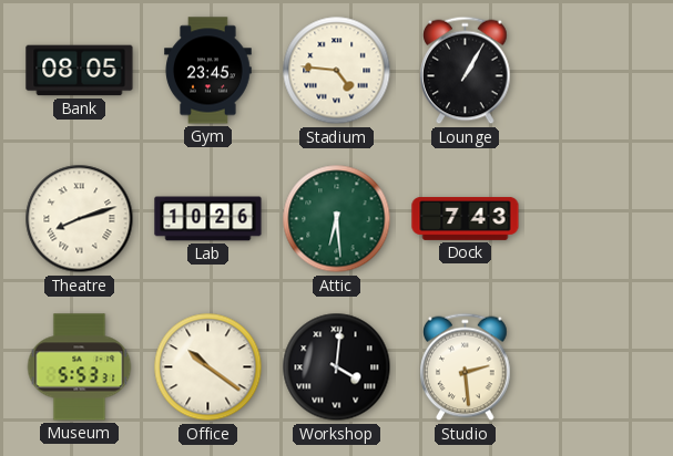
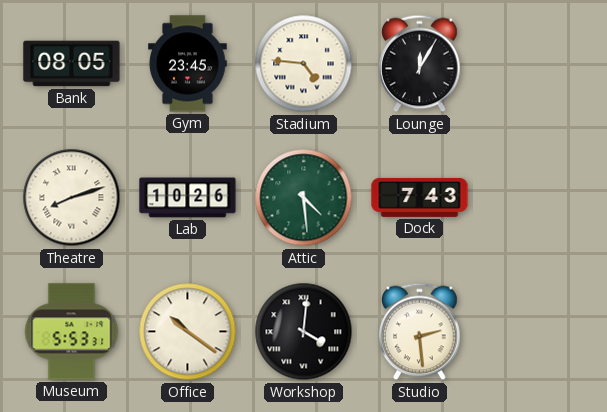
Lounge: 1:05 -> 12:05
Attic: 6:29 -> 4:29
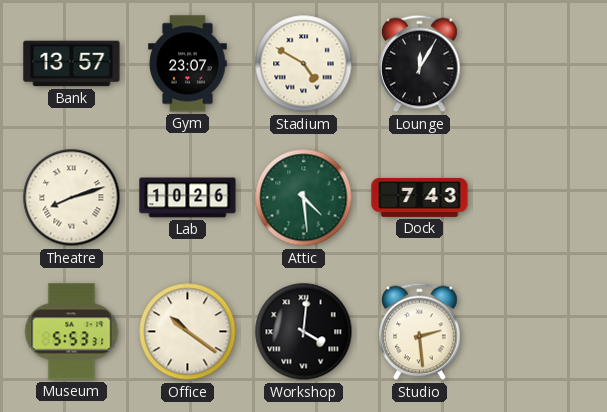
Bank: 08:05 -> 13:57
Gym: 23:45 -> 23:07
Stadium: 4:46 -> 4:50
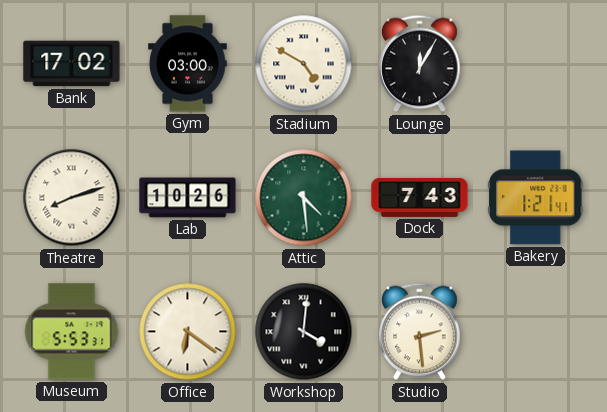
Bank: 13:57 -> 17:02
Gym: 23:07 -> 03:00
Bakery: none -> 1:21
Office: 10:21 -> 6:21
